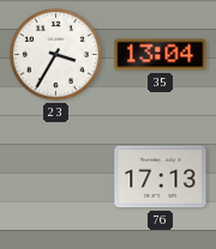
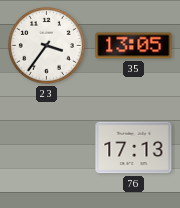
23: 3:35 -> 3:36
35: 13:04 -> 13:05
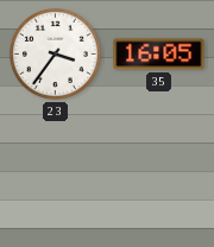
35: 13:05 -> 16:05
76: 17:13 -> none
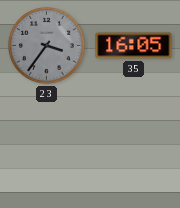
23 dial: white -> grey
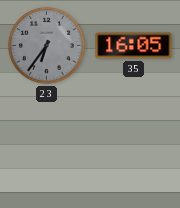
23: 3:36 -> 6:36
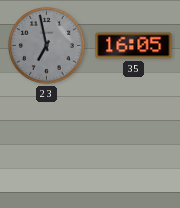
23: 6:36 -> 6:58
